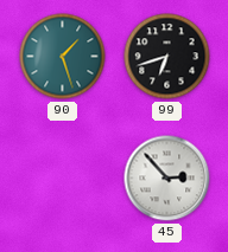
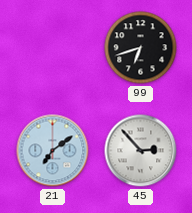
90: 1:27 -> none
21: none -> 7:09
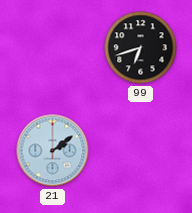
21: 7:09 -> 2:09
45: 2:53 -> none
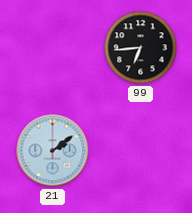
99: 6:42 -> 6:44
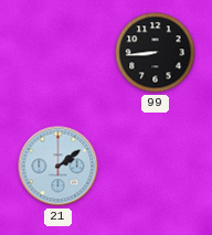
99: 6:44 -> 8:44
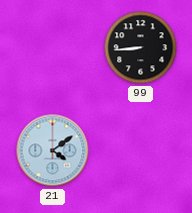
21: 2:09 -> 4:09
